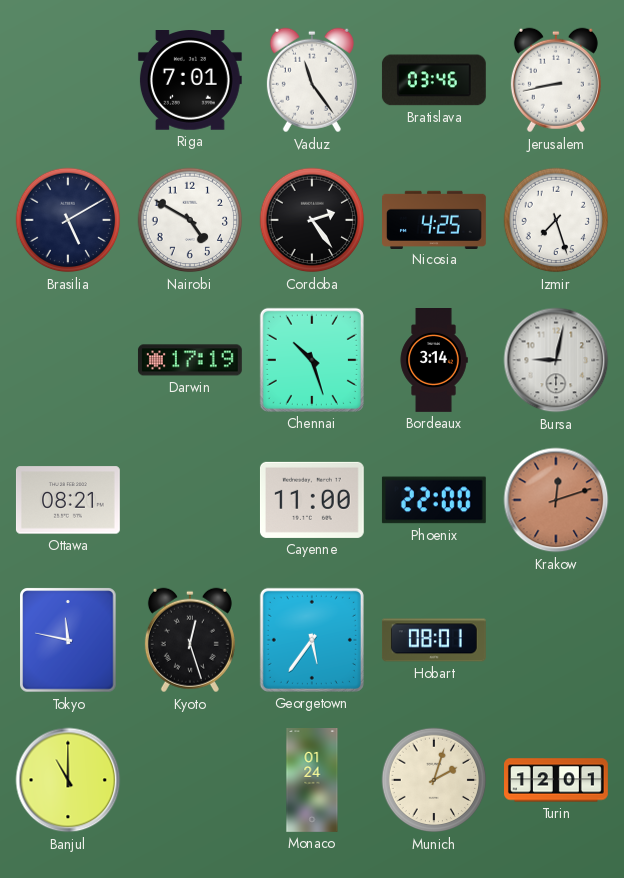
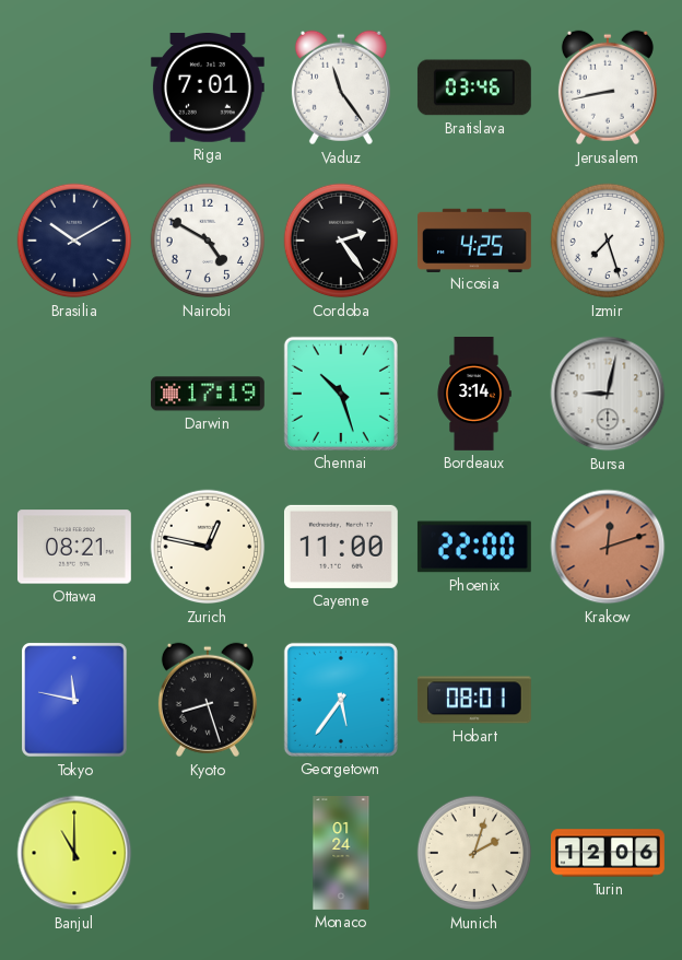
Brasilia: 5:10 -> 10:10
Zurich: none -> 12:47
Kyoto: 12:27 -> 8:27
Turin: 12:01 -> 12:06
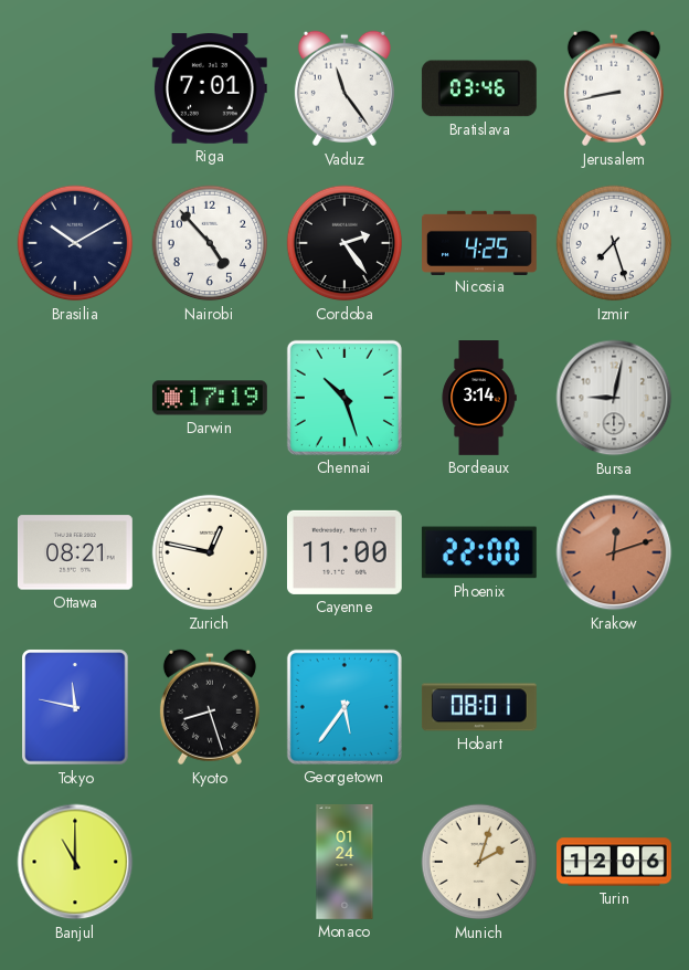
Nairobi: 4:50 -> 4:53
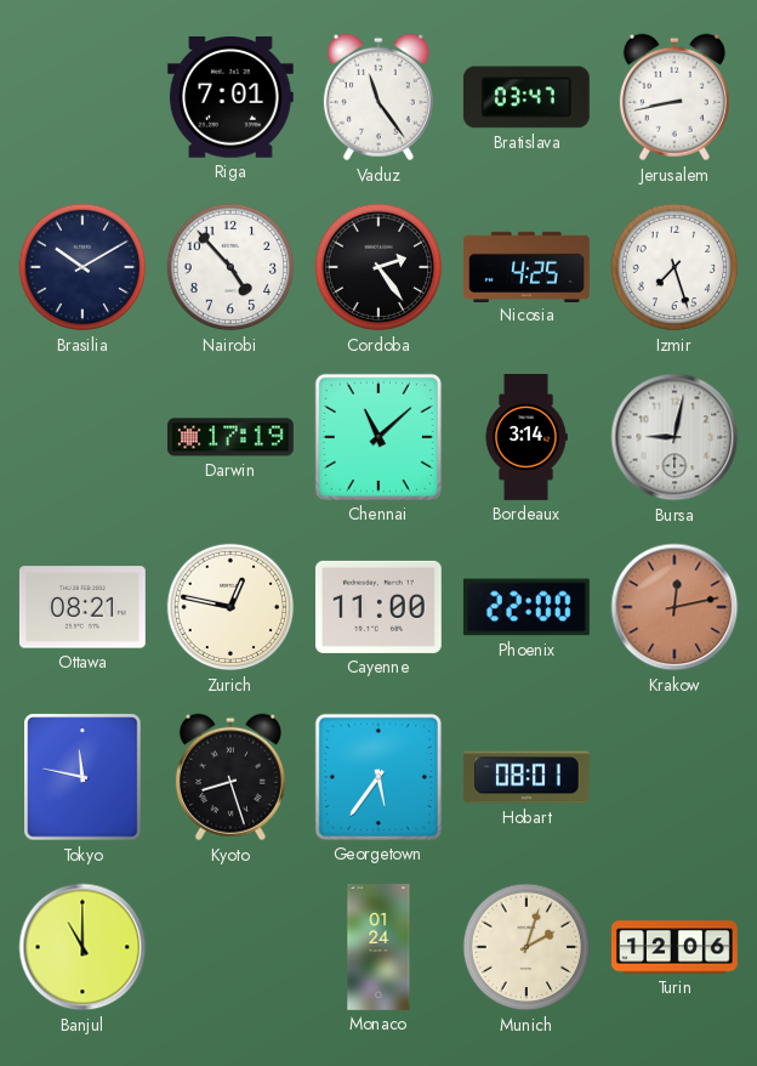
Bratislava: 03:46 -> 03:47
Chennai: 10:27 -> 11:08
Krakow: 12:12 -> 12:13
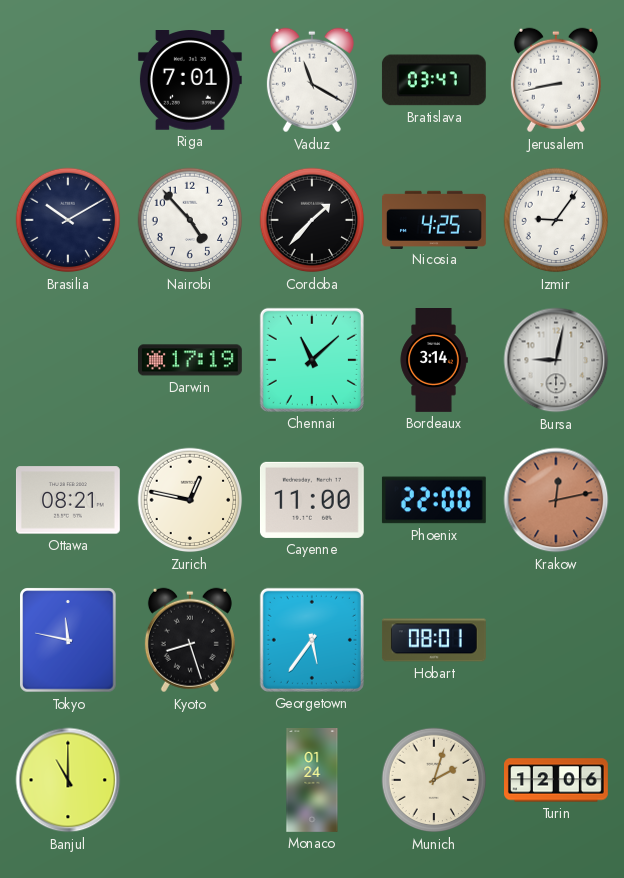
Vaduz: 11:24 -> 11:20
Cordoba: 2:24 -> 1:37
Izmir: 7:27 -> 9:06
